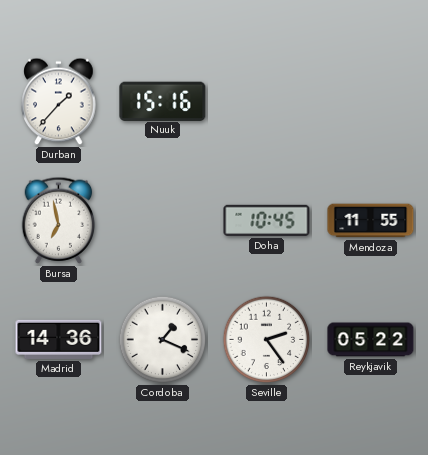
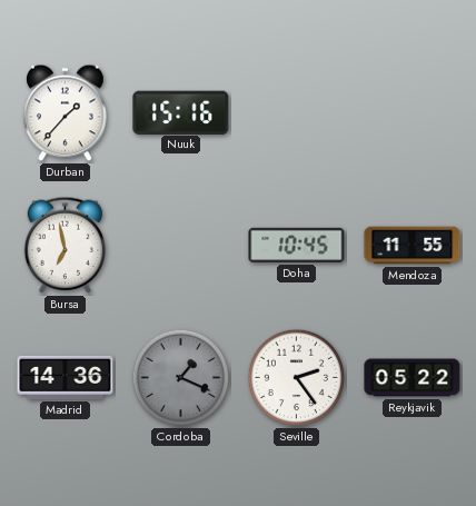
Cordoba dial: white -> grey
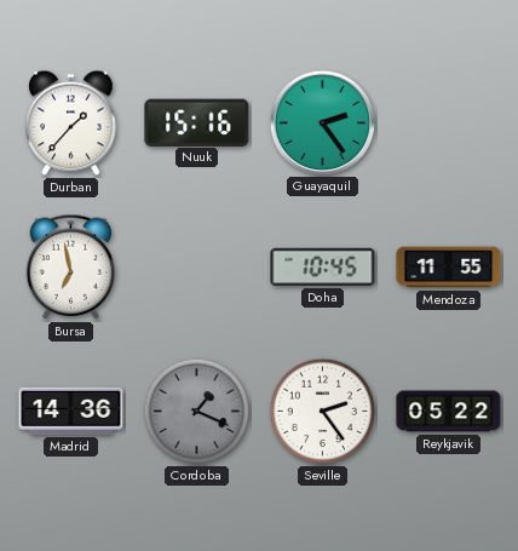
Guayaquil: none -> 2:24
